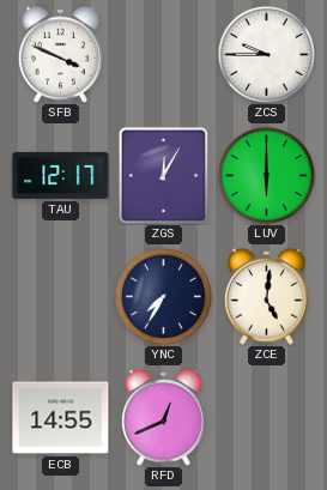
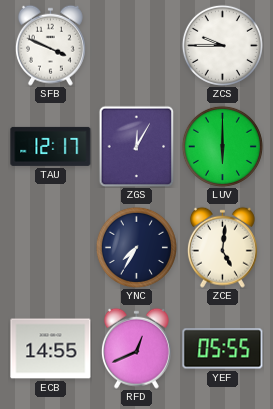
YEF: none -> 05:55
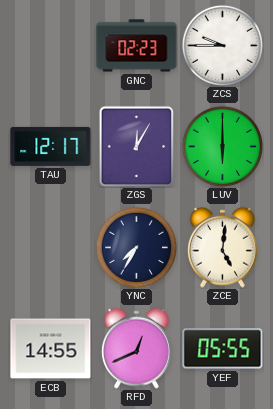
SFB: 3:49 -> none
GNC: none -> 02:23
